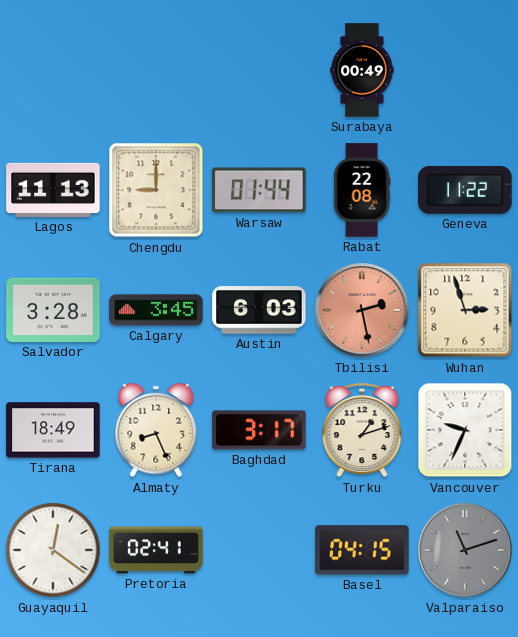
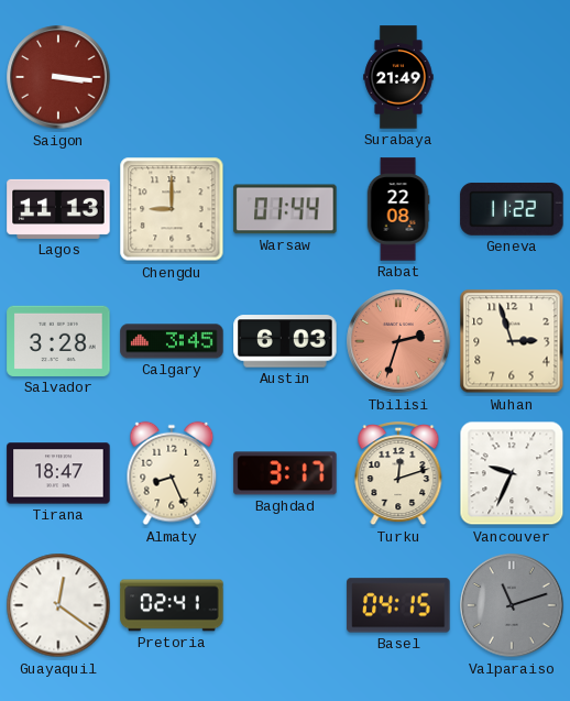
Saigon: none -> 3:16
Surabaya: 00:49 -> 21:49
Tbilisi: 2:28 -> 2:33
Tirana: 18:49 -> 18:47
Turku: 1:12 -> 12:12
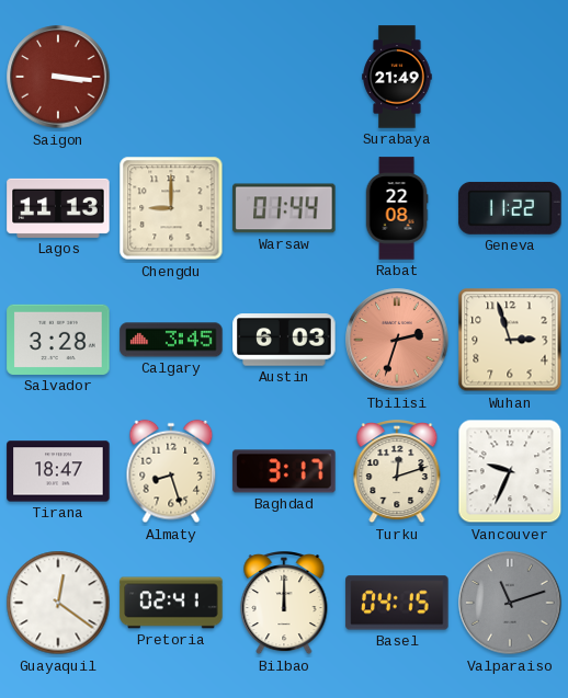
Almaty: 8:26 -> 8:27
Bilbao: none -> 12:00
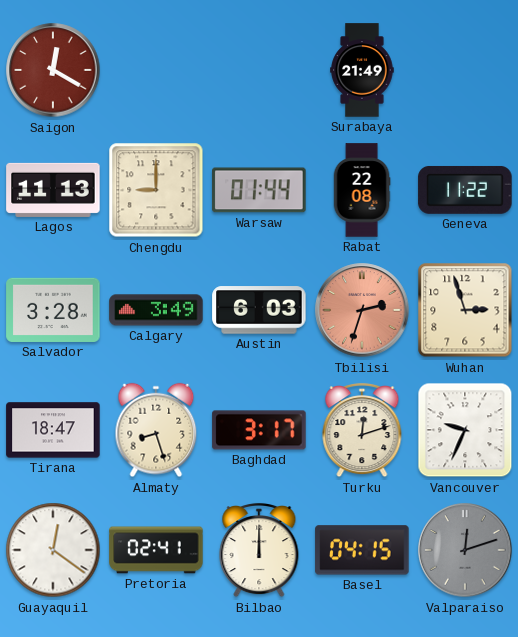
Saigon: 3:16 -> 12:20
Calgary: 3:45 -> 3:49
Valparaiso: 11:12 -> 12:12
